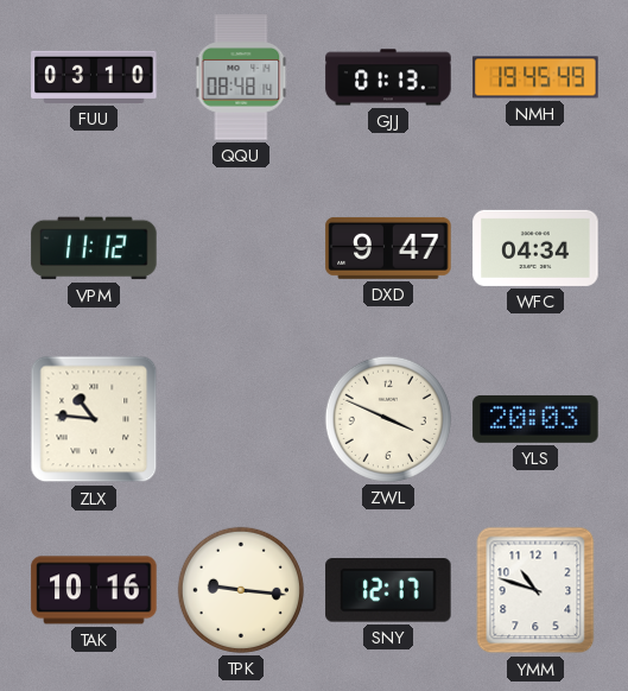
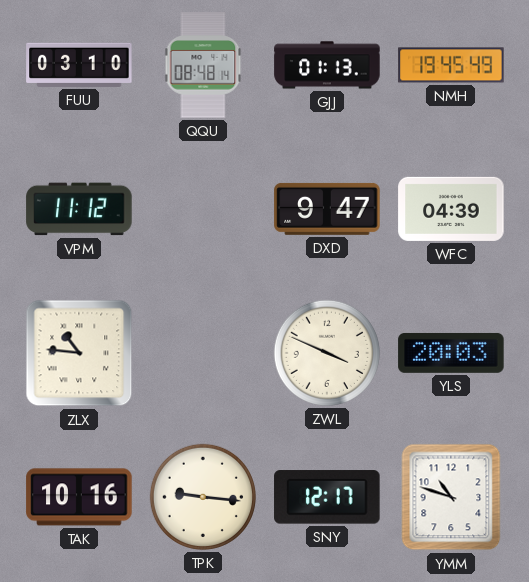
WFC: 04:34 -> 04:39
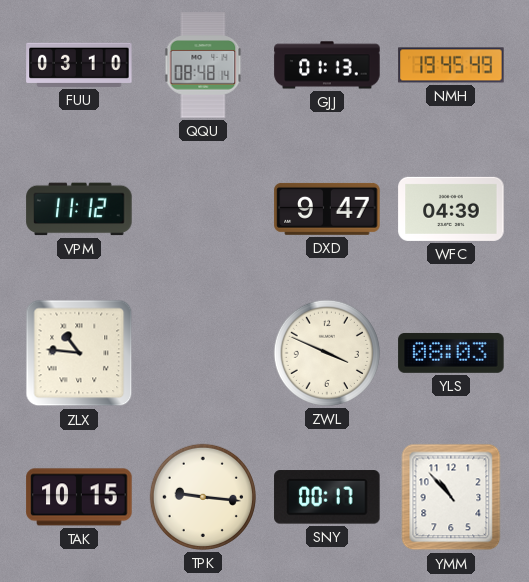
YLS: 20:03 -> 08:03
TAK: 10:16 -> 10:15
SNY: 12:17 -> 00:17
YMM: 10:48 -> 10:53
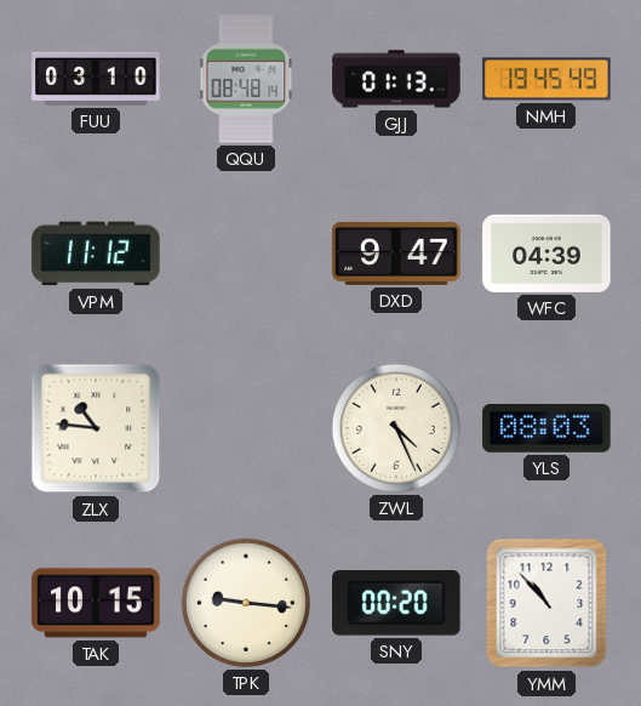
ZWL: 3:49 -> 4:26
SNY: 00:17 -> 00:20
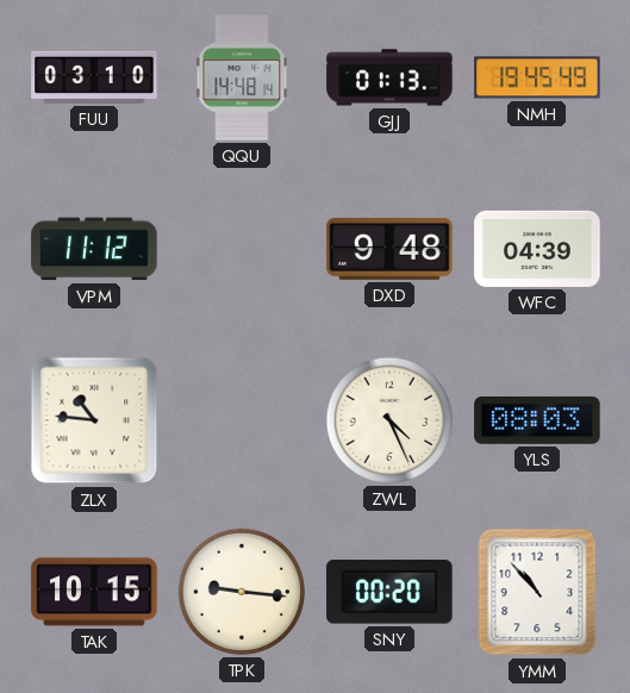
QQU: 08:48 -> 14:48
DXD: 9:47 -> 9:48
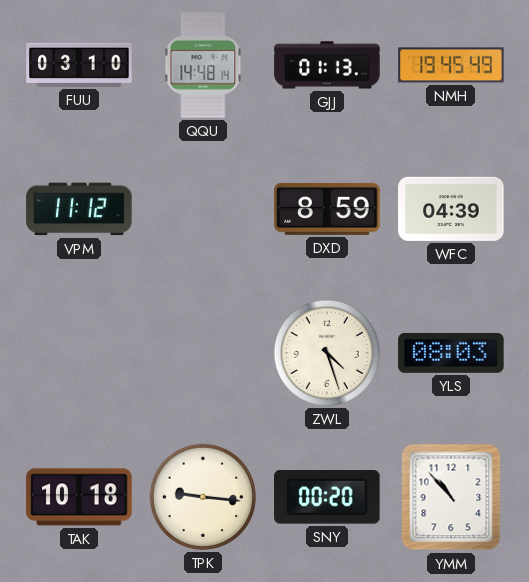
DXD: 9:48 -> 8:59
ZLX: 10:46 -> none
ZWL: 4:26 -> 4:27
TAK: 10:15 -> 10:18
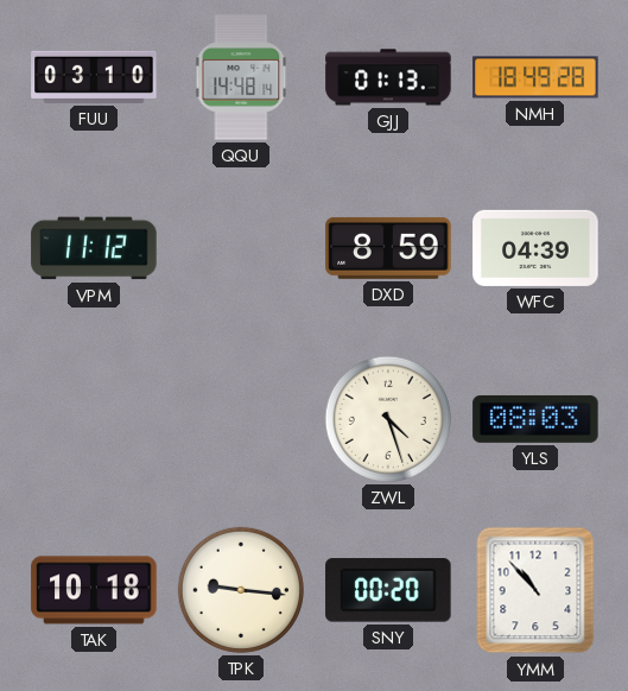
NMH: 19:45 -> 18:49
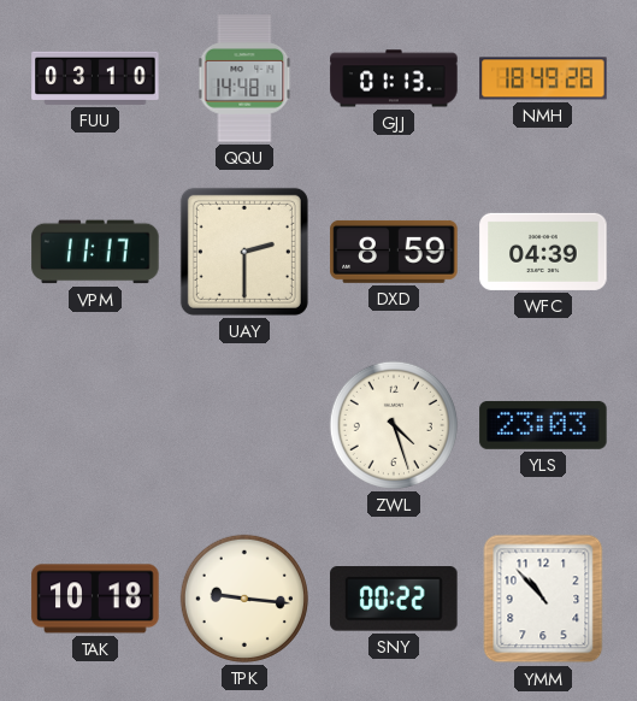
VPM: 11:12 -> 11:17
UAY: none -> 2:30
YLS: 08:03 -> 23:03
SNY: 00:20 -> 00:22
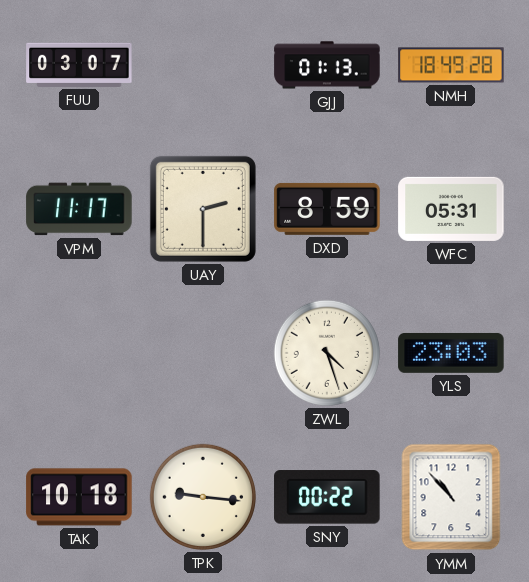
FUU: 03:10 -> 03:07
QQU: 14:48 -> none
WFC: 04:39 -> 05:31
